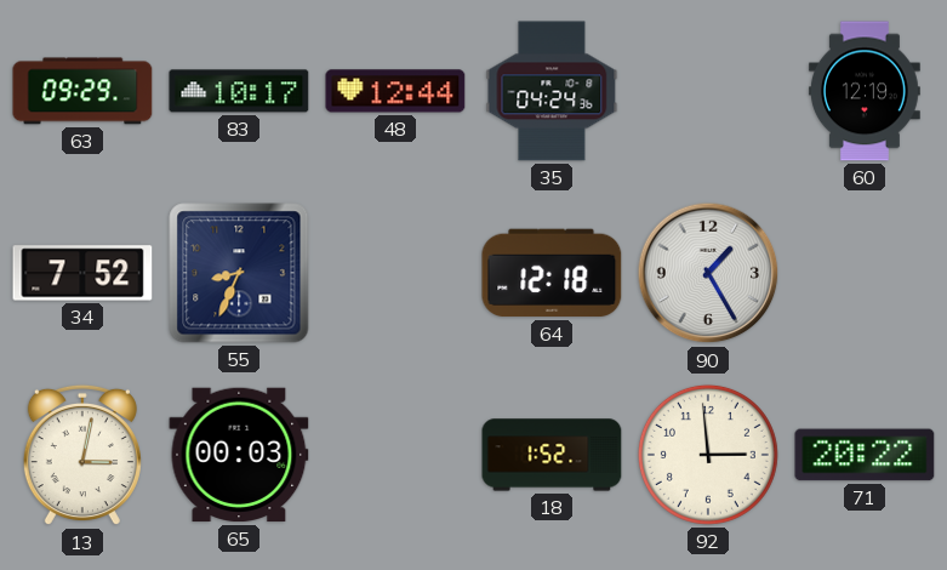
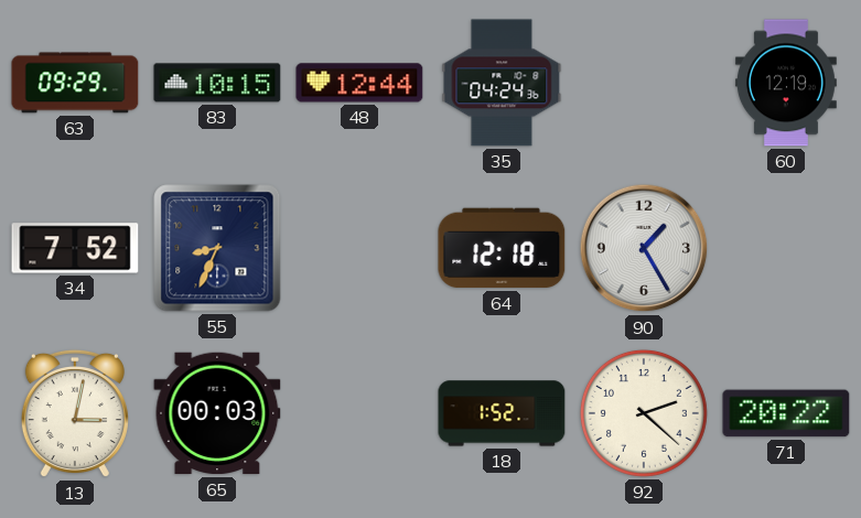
83: 10:17 -> 10:15
92: 2:59 -> 2:22
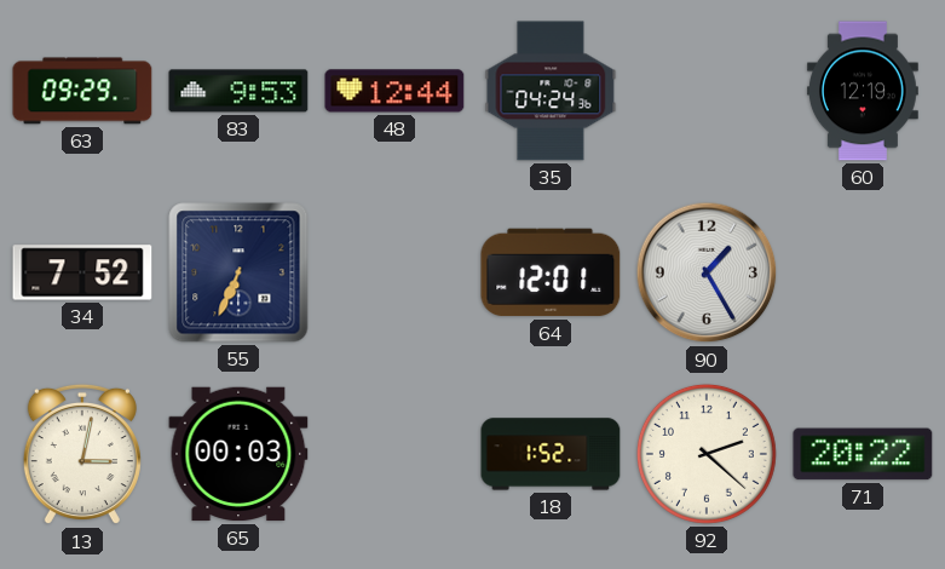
83: 10:15 -> 9:53
55: 8:34 -> 6:34
64: 12:18 -> 12:01
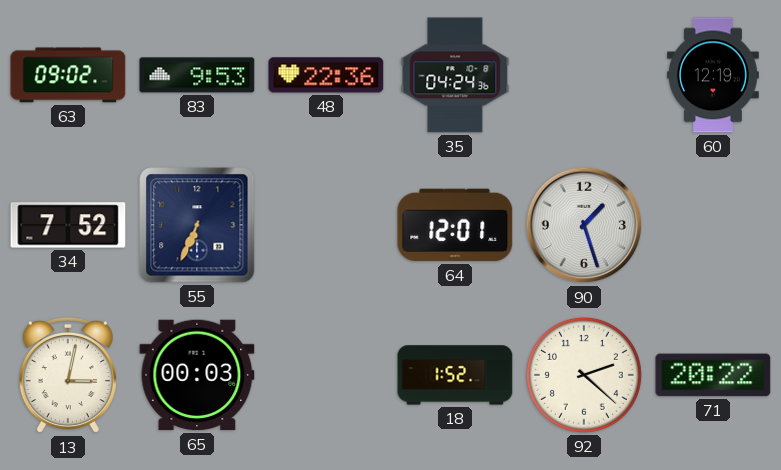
63: 09:29 -> 09:02
48: 12:44 -> 22:36
90: 1:25 -> 1:27
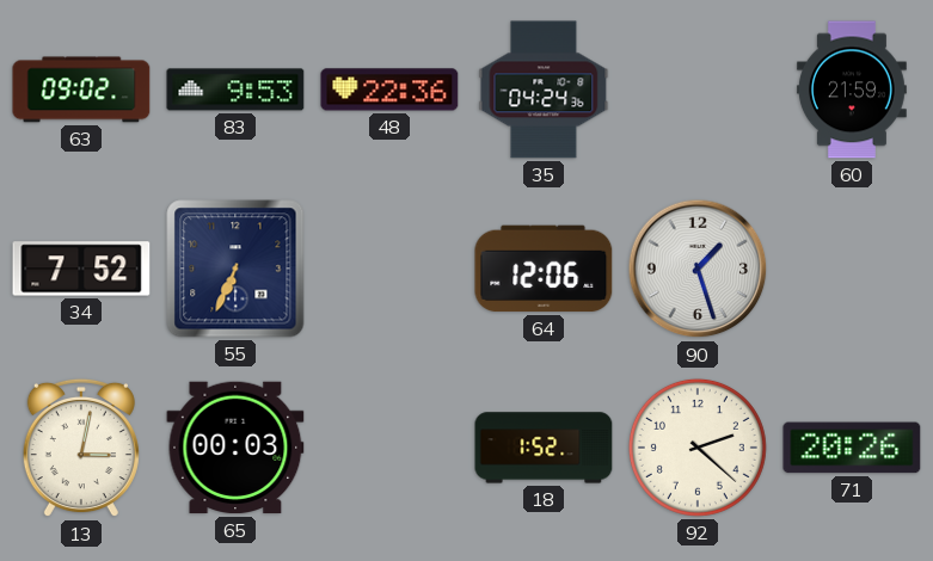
60: 12:19 -> 21:59
64: 12:01 -> 12:06
71: 20:22 -> 20:26
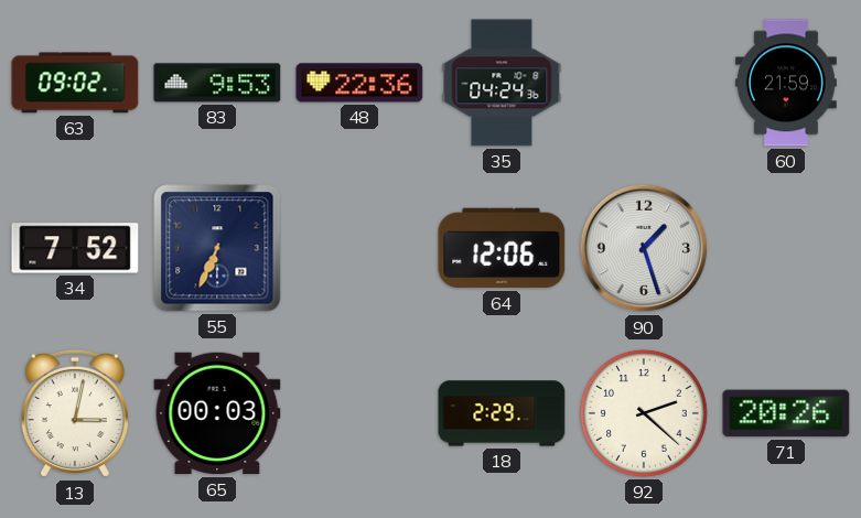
18: 1:52 -> 2:29
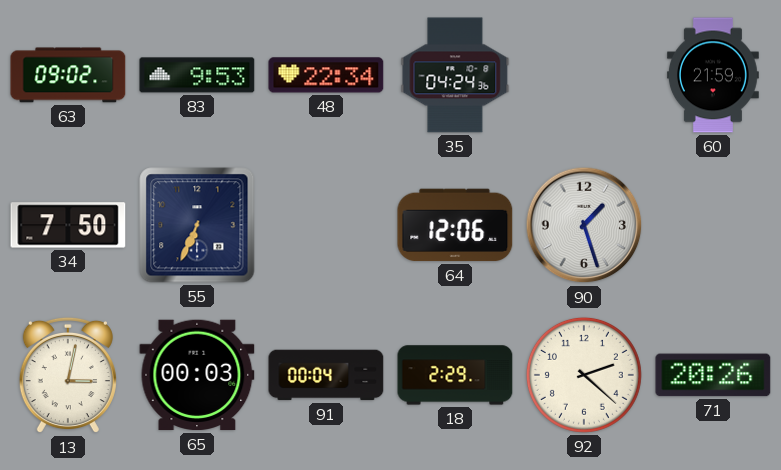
48: 22:36 -> 22:34
34: 7:52 -> 7:50
91: none -> 00:04
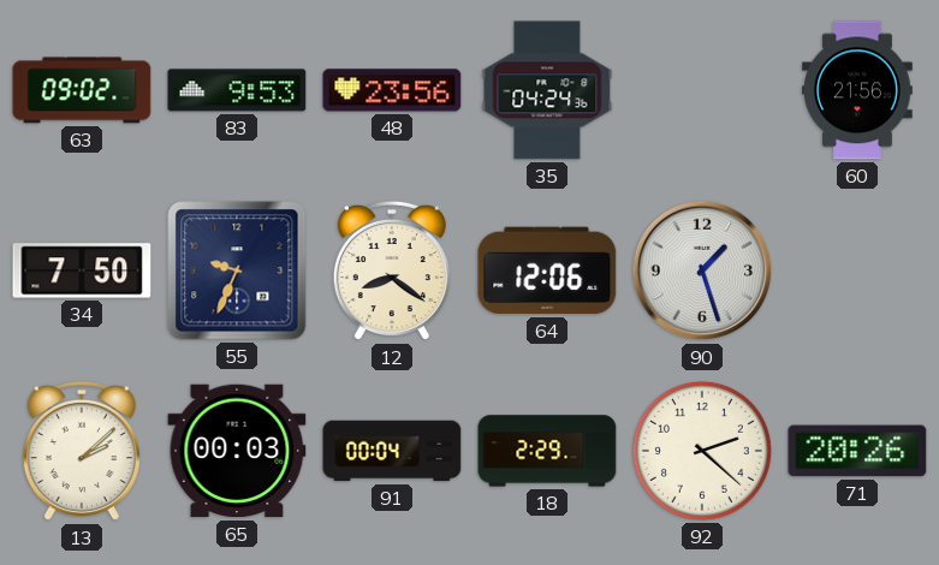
48: 22:34 -> 23:56
60: 21:59 -> 21:56
55: 6:34 -> 9:34
12: none -> 8:21
13: 3:02 -> 2:08
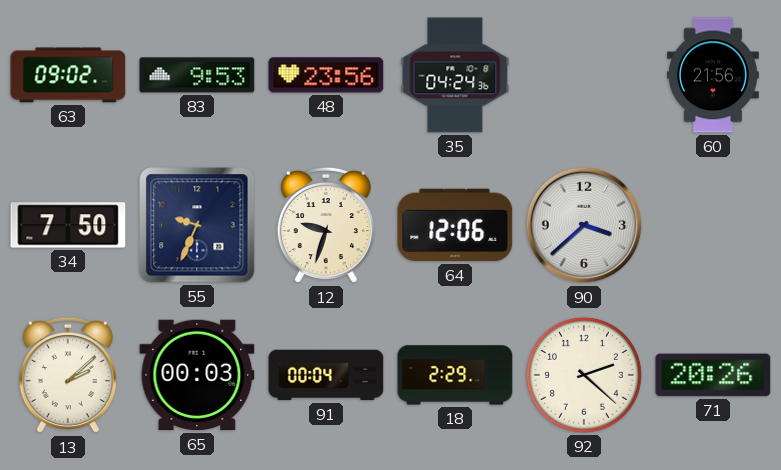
12: 8:21 -> 9:33
90: 1:27 -> 3:38
